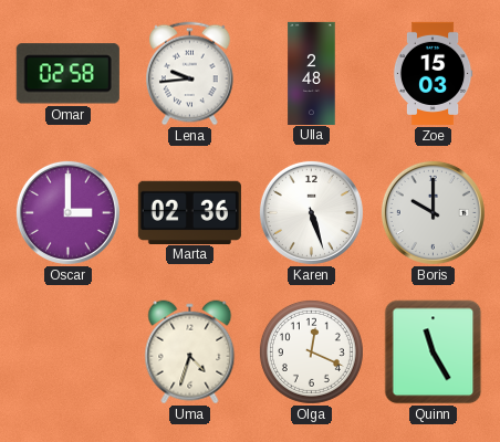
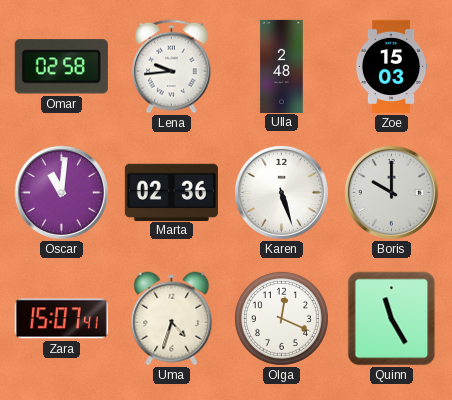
Oscar: 3:00 -> 11:01
Zara: none -> 15:07
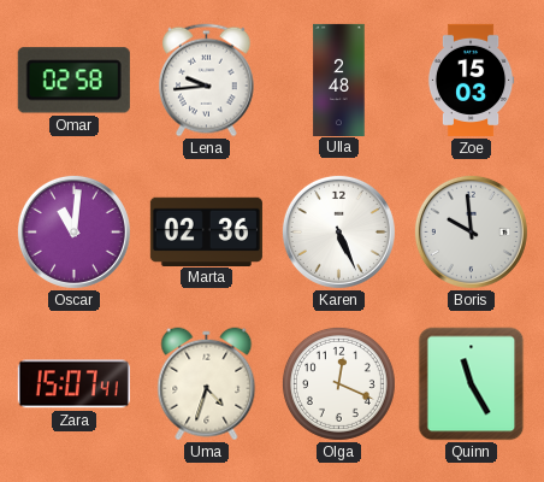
Karen: 5:27 -> 5:26
Boris: 10:00 -> 9:59
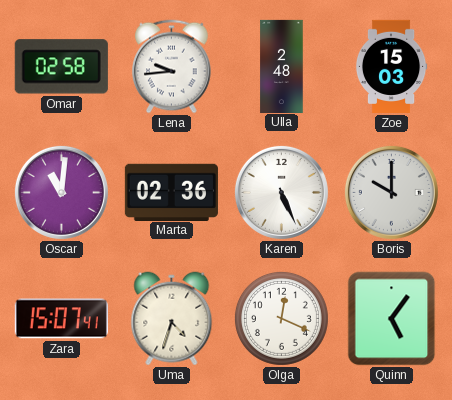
Boris: 9:59 -> 10:00
Quinn: 11:25 -> 5:06
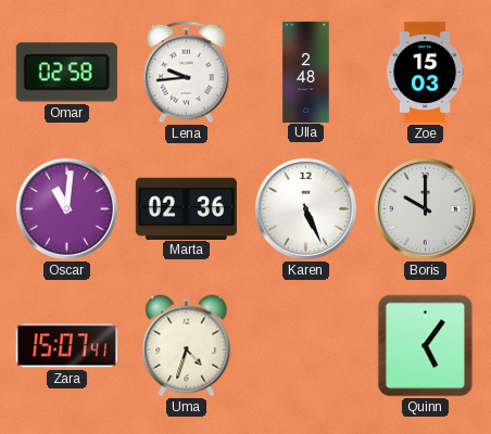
Olga: 12:19 -> none
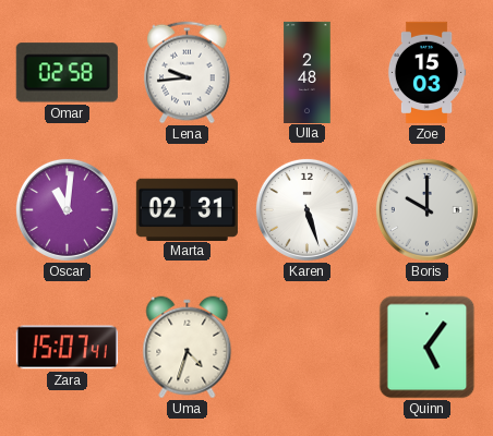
Marta: 02:36 -> 02:31
Karen: 5:26 -> 5:27
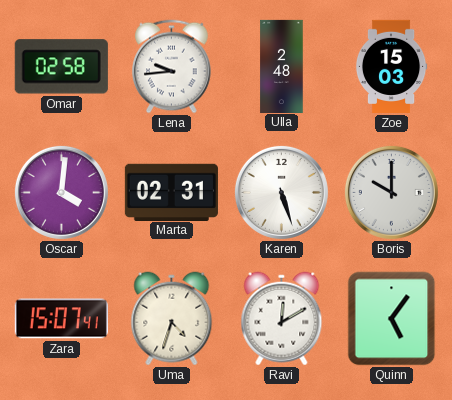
Oscar: 11:01 -> 4:01
Ravi: none -> 12:10
